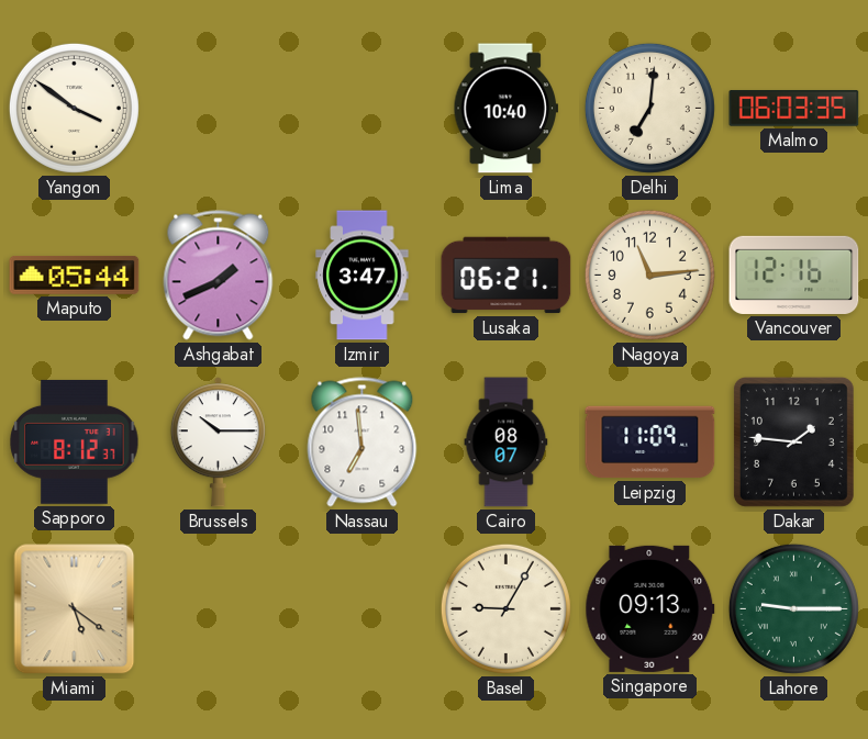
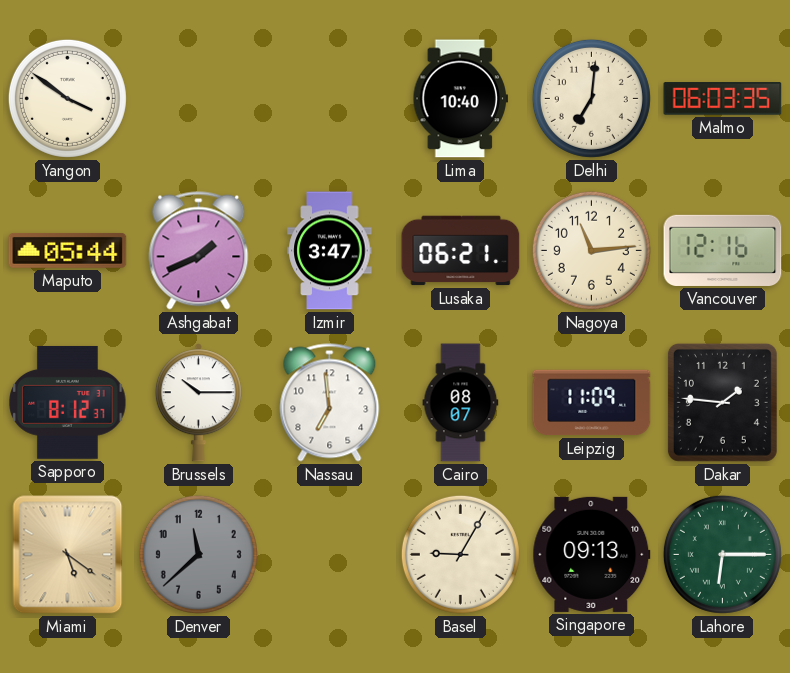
Denver: none -> 11:38
Lahore: 9:15 -> 6:15
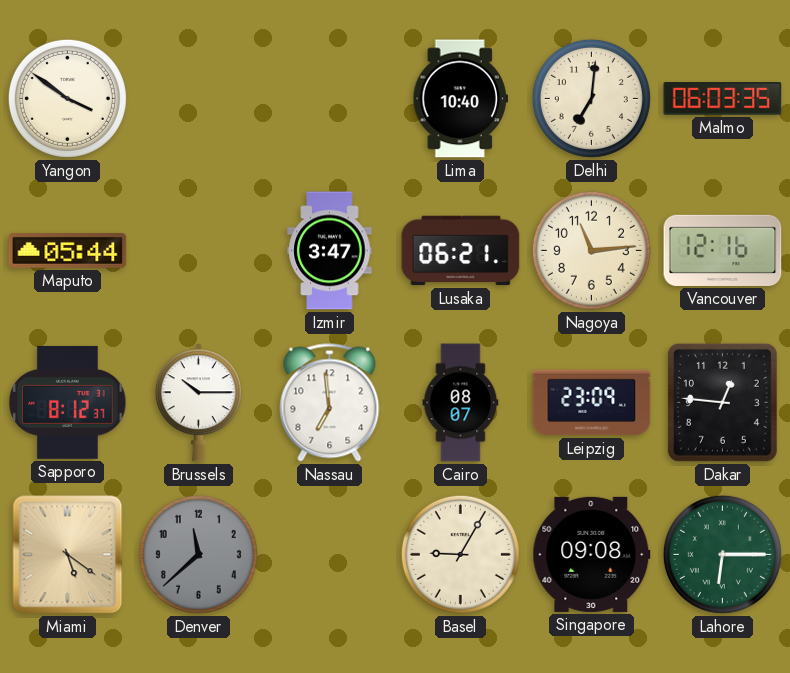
Ashgabat: 1:41 -> none
Leipzig: 11:09 -> 23:09
Dakar: 1:46 -> 12:46
Singapore: 09:13 -> 09:08
